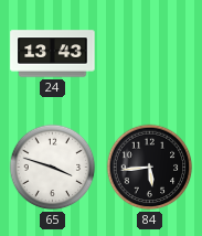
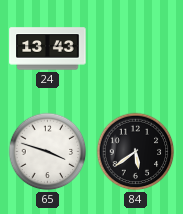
84: 5:44 -> 5:39
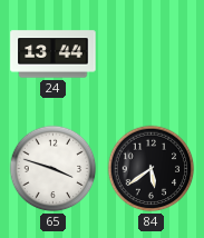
24: 13:43 -> 13:44
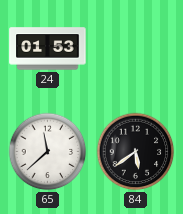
24: 13:44 -> 01:53
65: 3:48 -> 11:38
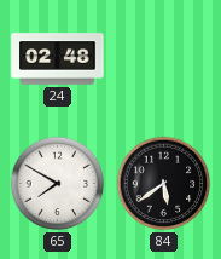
24: 01:53 -> 02:48
65: 11:38 -> 7:50
